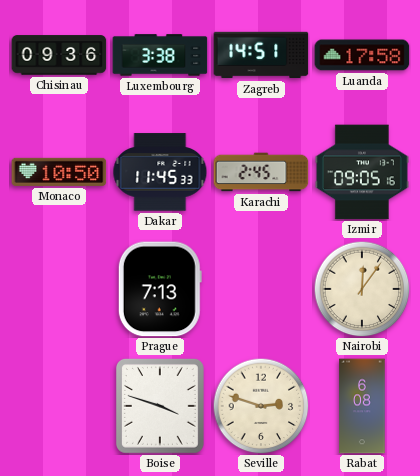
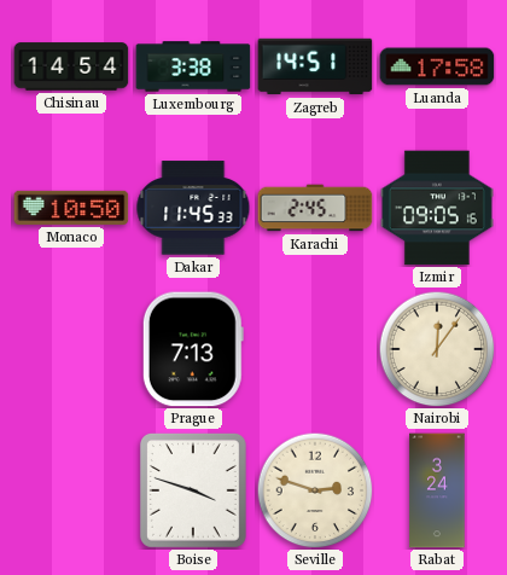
Chisinau: 09:36 -> 14:54
Rabat: 6:08 -> 3:24
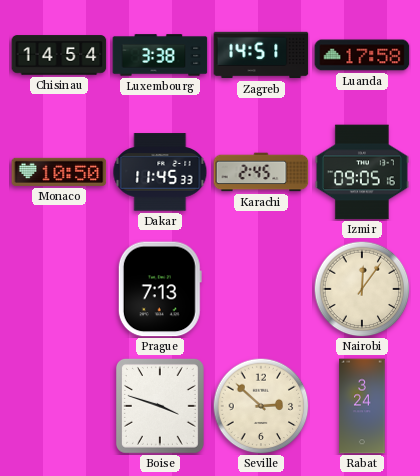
Seville: 2:48 -> 2:52
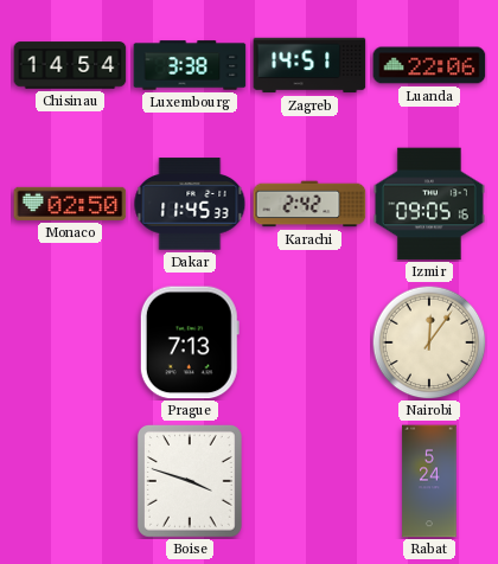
Luanda: 17:58 -> 22:06
Monaco: 10:50 -> 02:50
Karachi: 2:45 -> 2:42
Seville: 2:52 -> none
Rabat: 3:24 -> 5:24
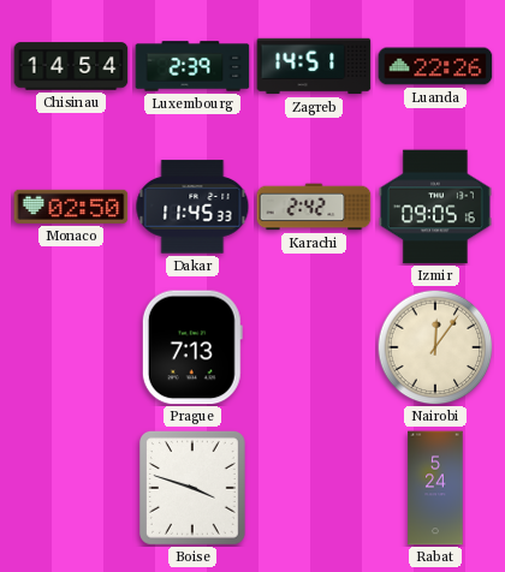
Luxembourg: 3:38 -> 2:39
Luanda: 22:06 -> 22:26
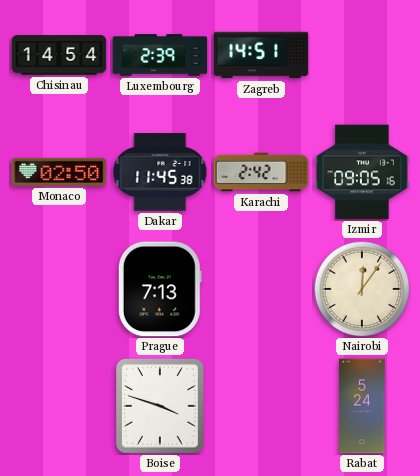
Luanda: 22:26 -> none
Dakar: 11:45:33 -> 11:45:38
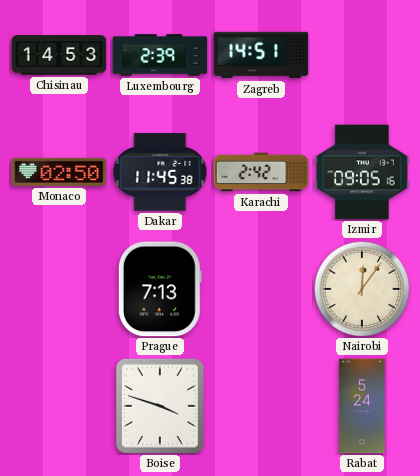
Chisinau: 14:54 -> 14:53
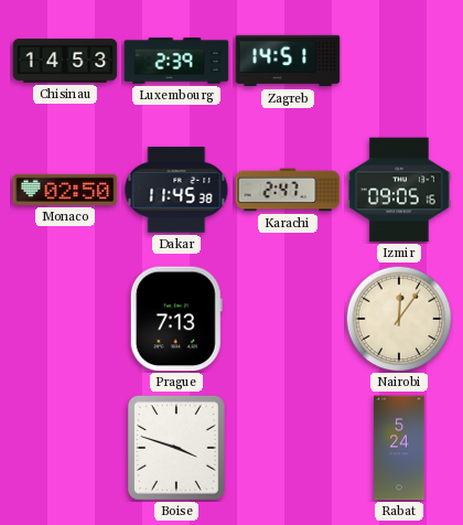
Karachi: 2:42 -> 2:47
